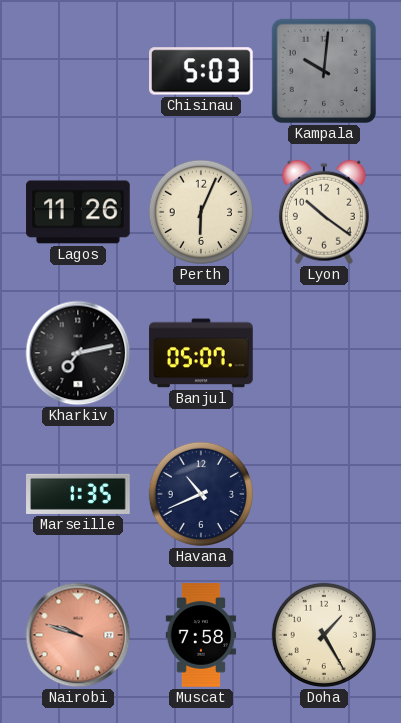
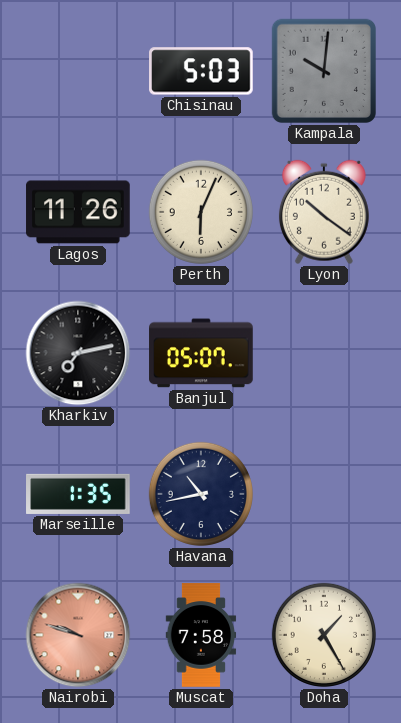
Havana: 10:41 -> 10:43
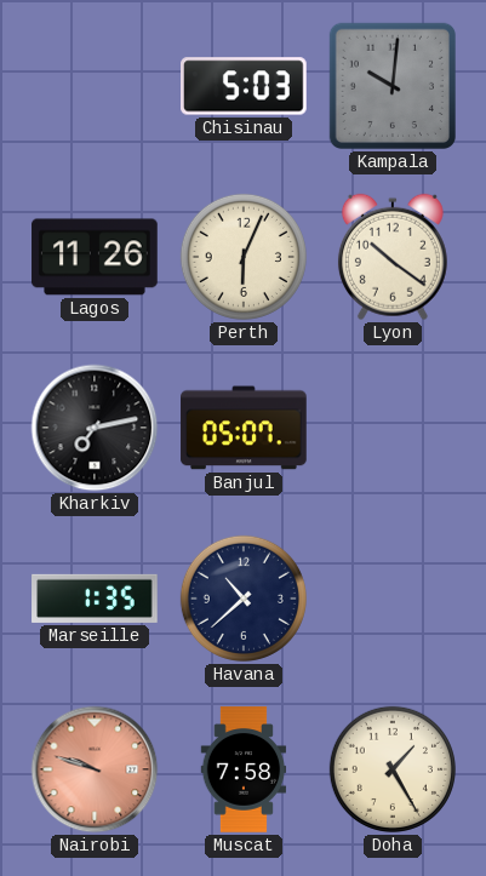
Havana: 10:43 -> 10:38
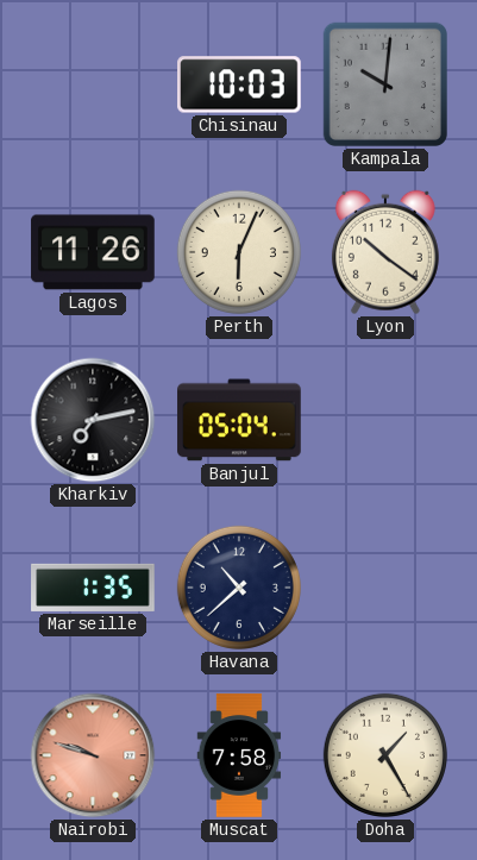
Chisinau: 5:03 -> 10:03
Banjul: 05:07 -> 05:04
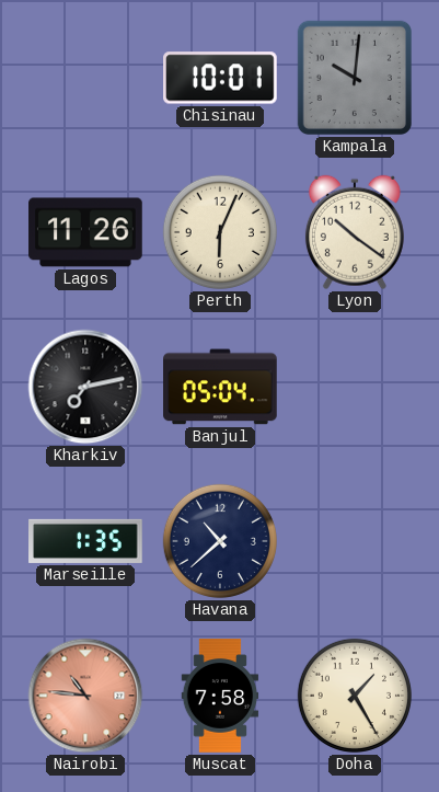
Chisinau: 10:03 -> 10:01
Nairobi: 9:48 -> 10:46
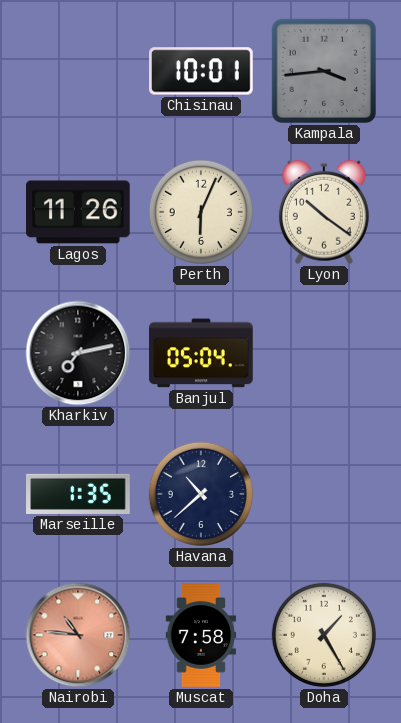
Kampala: 10:01 -> 3:44
